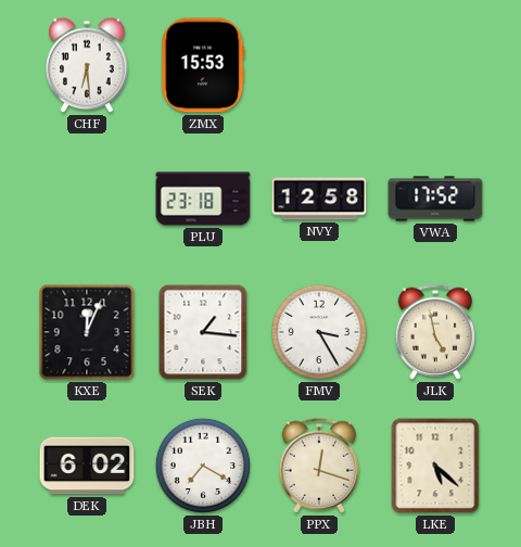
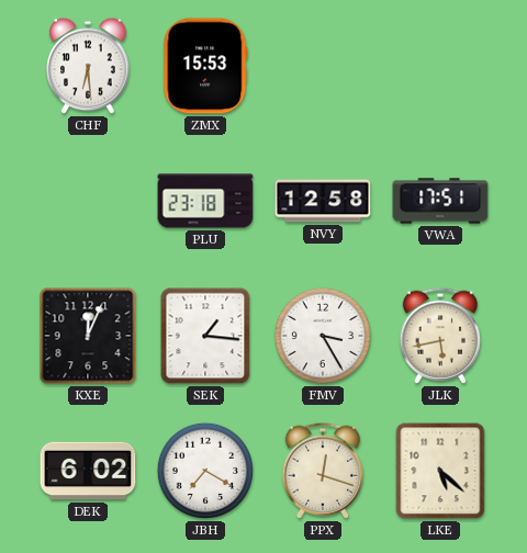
VWA: 17:52 -> 17:51
JLK: 4:58 -> 5:43
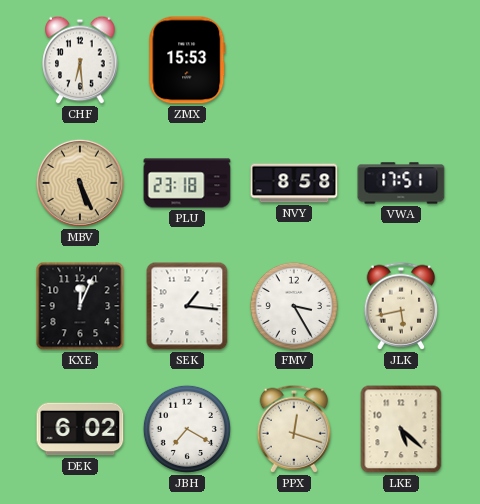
MBV: none -> 5:26
NVY: 12:58 -> 8:58
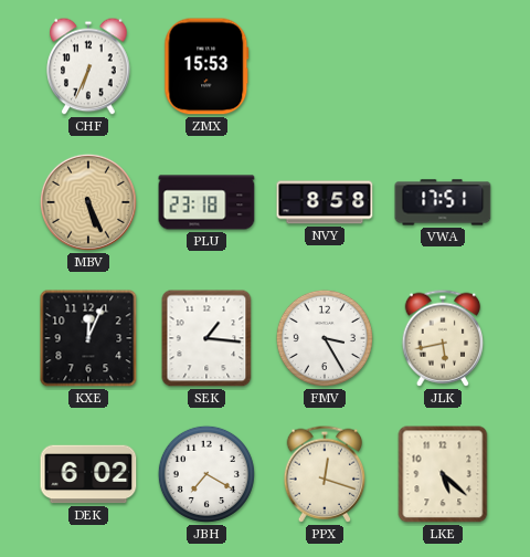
CHF: 6:29 -> 6:34
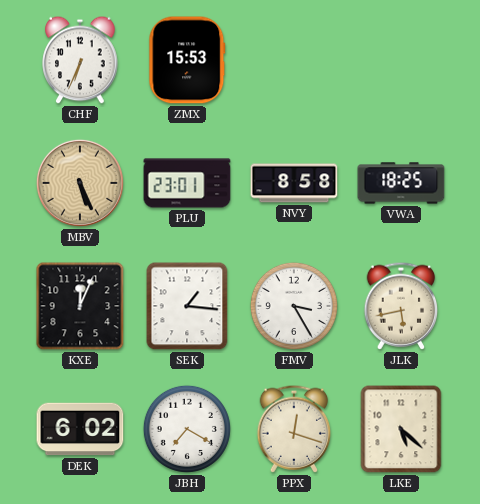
PLU: 23:18 -> 23:01
VWA: 17:51 -> 18:25
